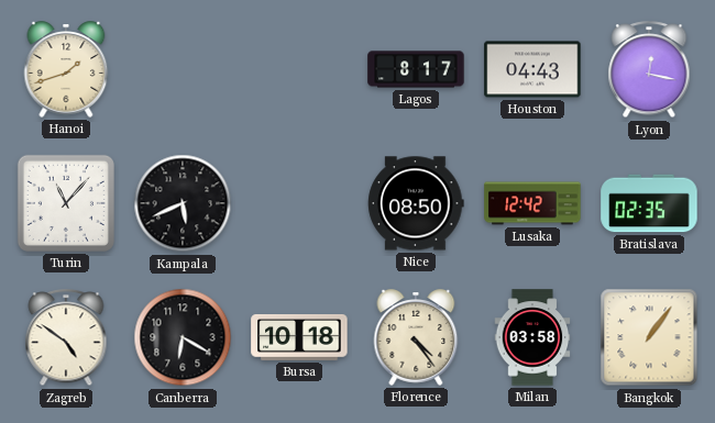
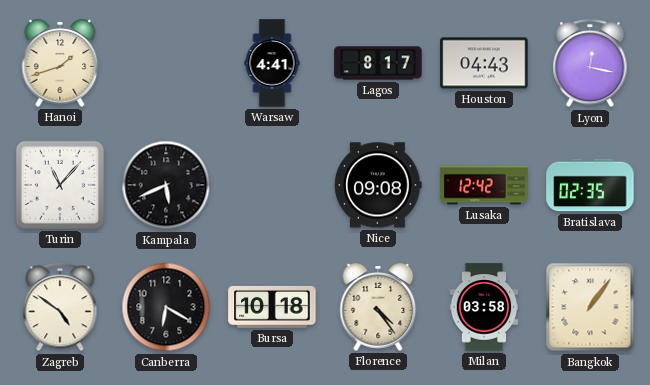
Warsaw: none -> 4:41
Nice: 08:50 -> 09:08
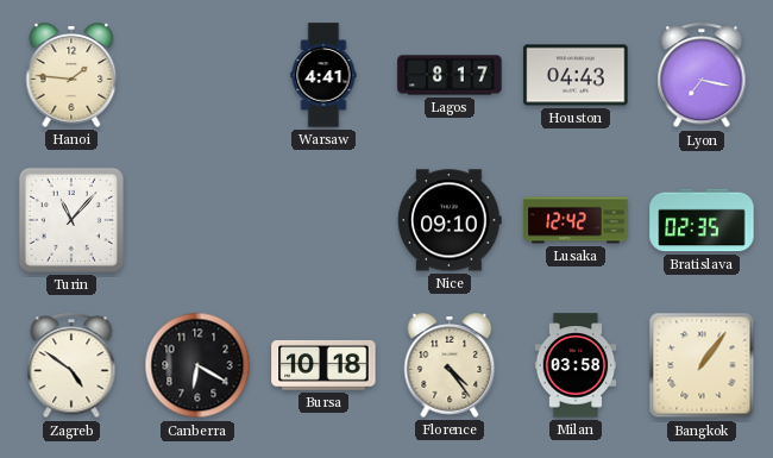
Hanoi: 1:42 -> 1:46
Lyon: 12:17 -> 7:17
Kampala: 5:41 -> none
Nice: 09:08 -> 09:10
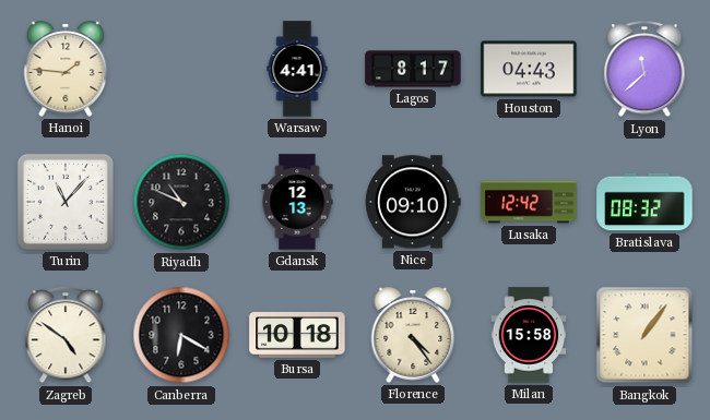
Lyon: 7:17 -> 11:38
Riyadh: none -> 10:49
Gdansk: none -> 12:13
Bratislava: 02:35 -> 08:32
Milan: 03:58 -> 15:58
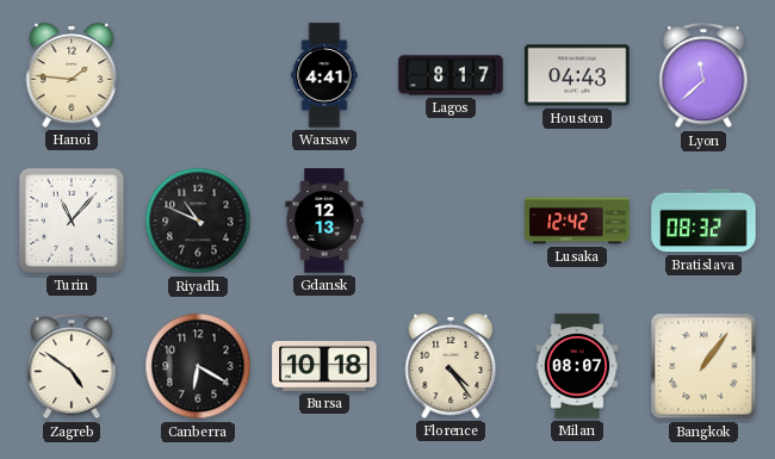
Nice: 09:10 -> none
Milan: 15:58 -> 08:07
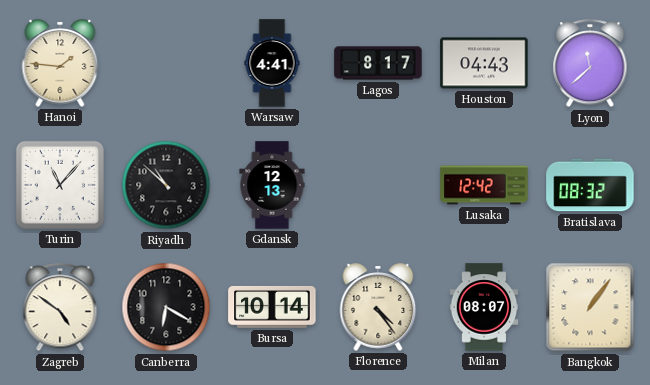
Riyadh: 10:49 -> 10:52
Bursa: 10:18 -> 10:14
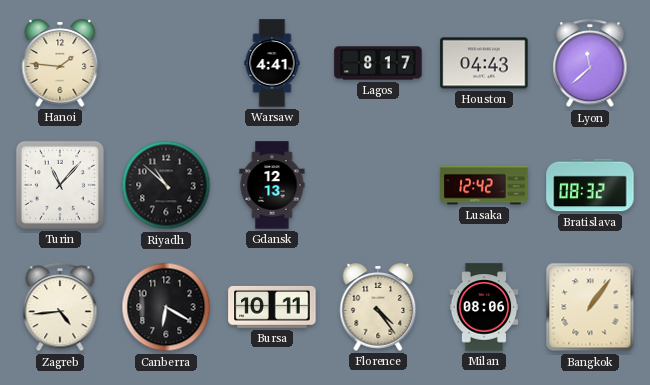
Zagreb: 4:51 -> 4:44
Bursa: 10:14 -> 10:11
Milan: 08:07 -> 08:06
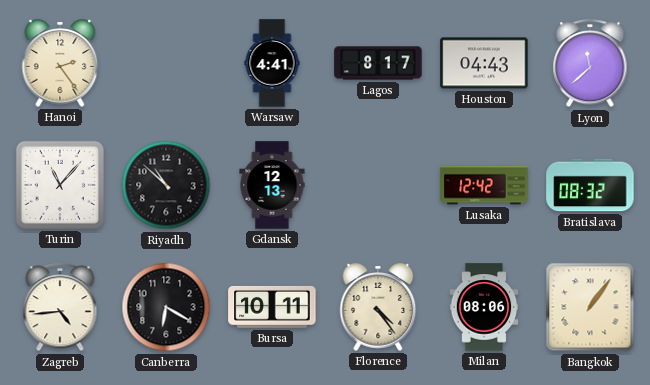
Hanoi: 1:46 -> 2:24
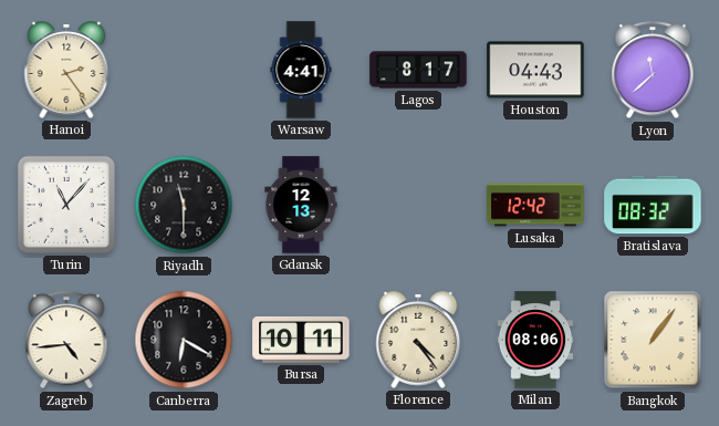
Riyadh: 10:52 -> 11:30
